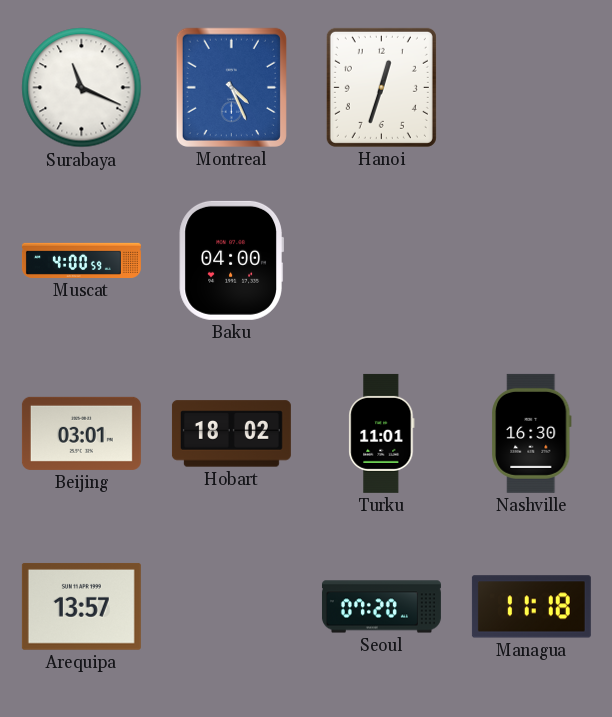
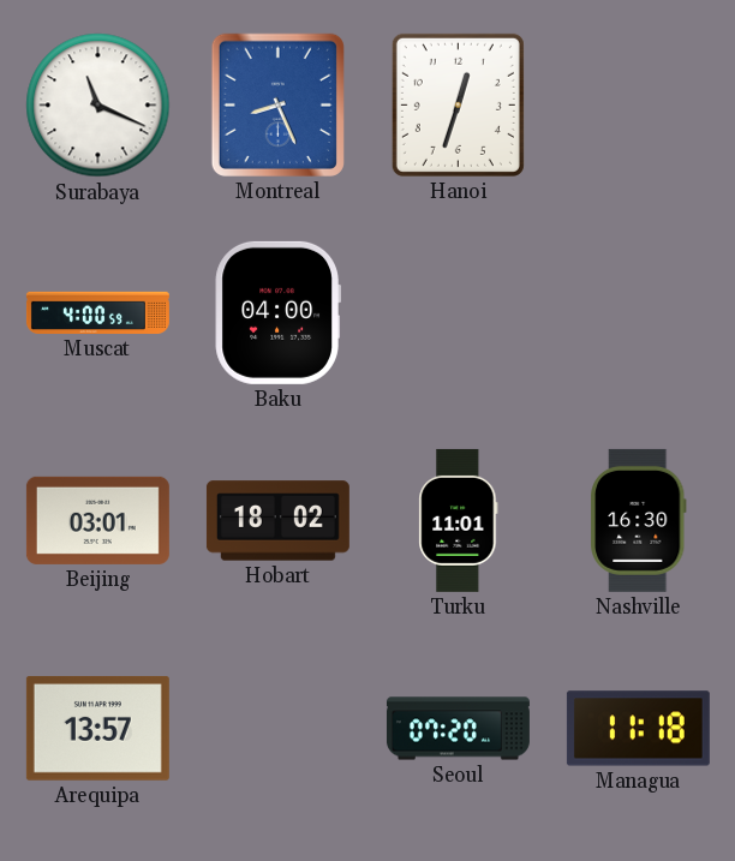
Montreal: 4:26 -> 8:26
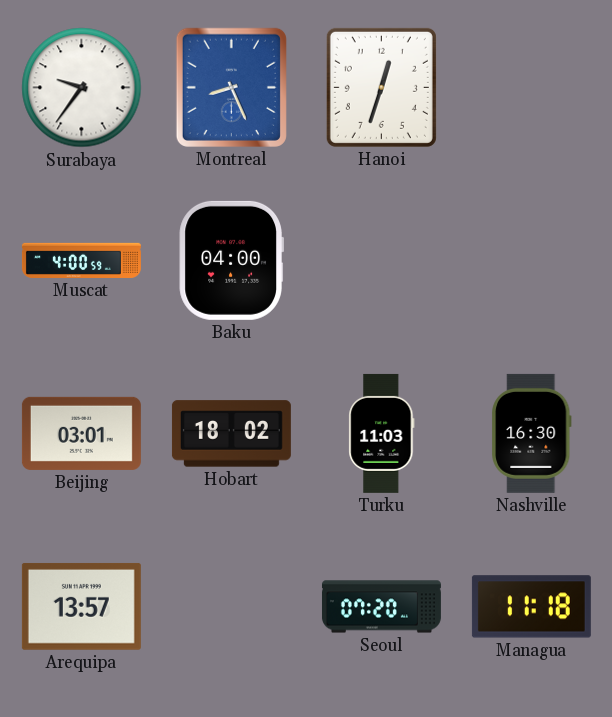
Surabaya: 11:19 -> 9:36
Turku: 11:01 -> 11:03
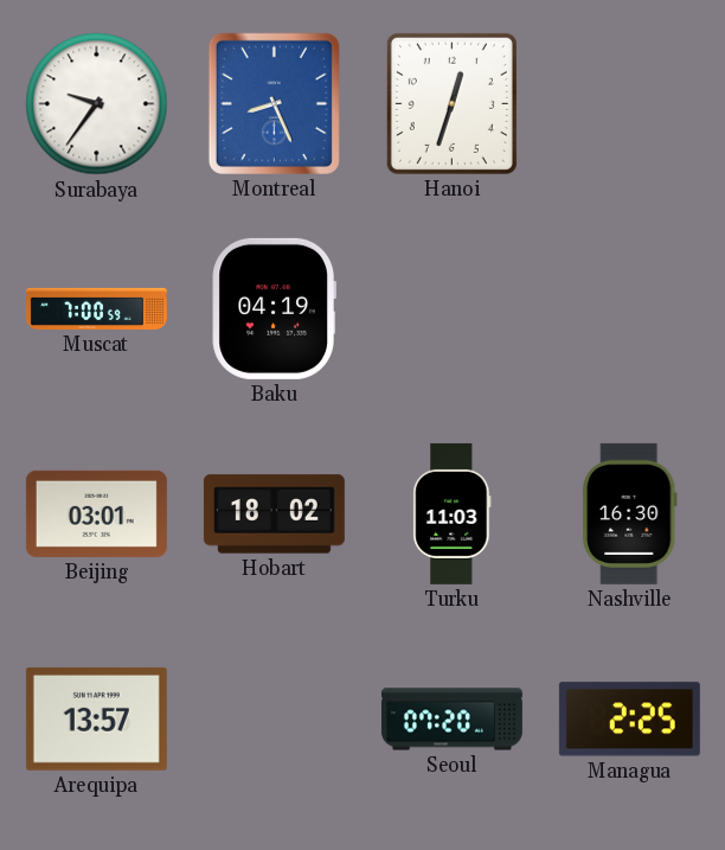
Muscat: 4:00 -> 7:00
Baku: 04:00 -> 04:19
Managua: 11:18 -> 2:25
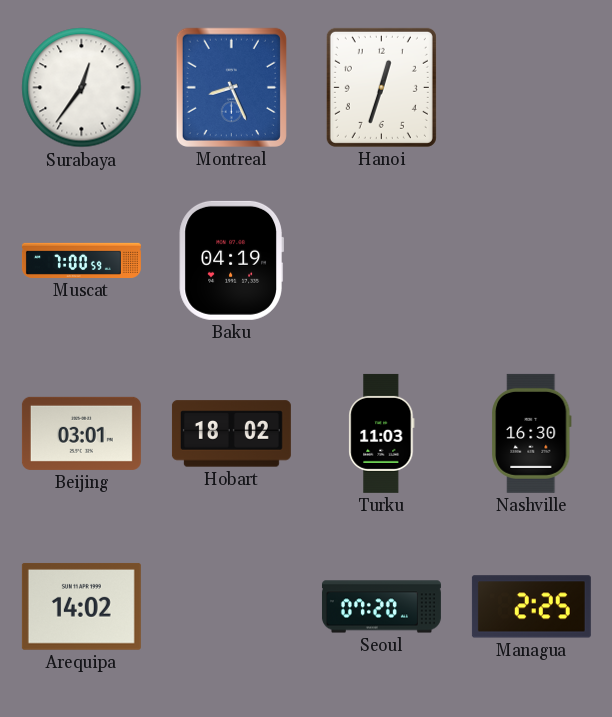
Surabaya: 9:36 -> 12:36
Arequipa: 13:57 -> 14:02
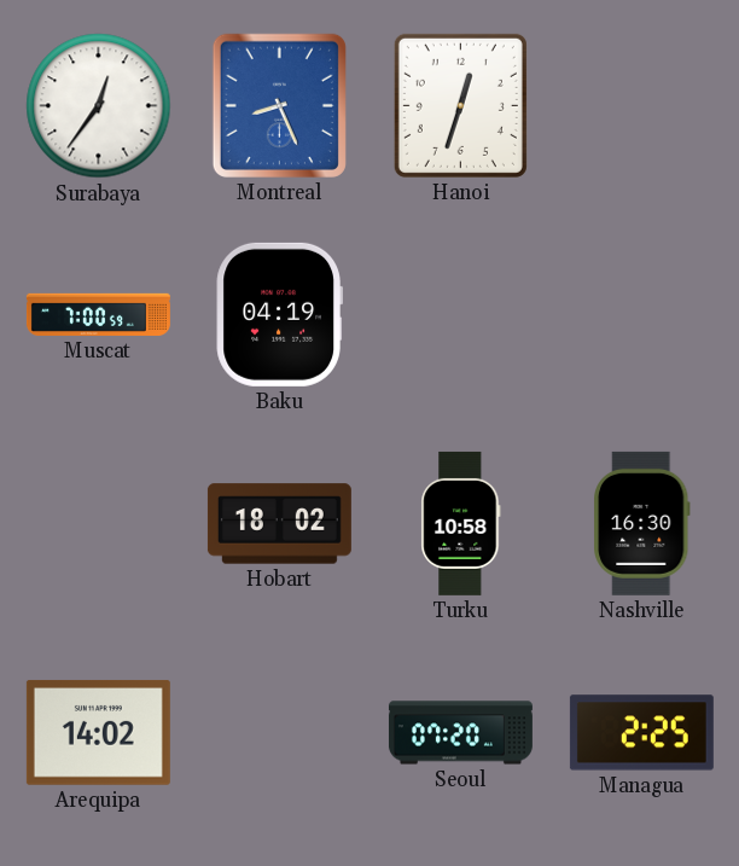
Beijing: 03:01 -> none
Turku: 11:03 -> 10:58
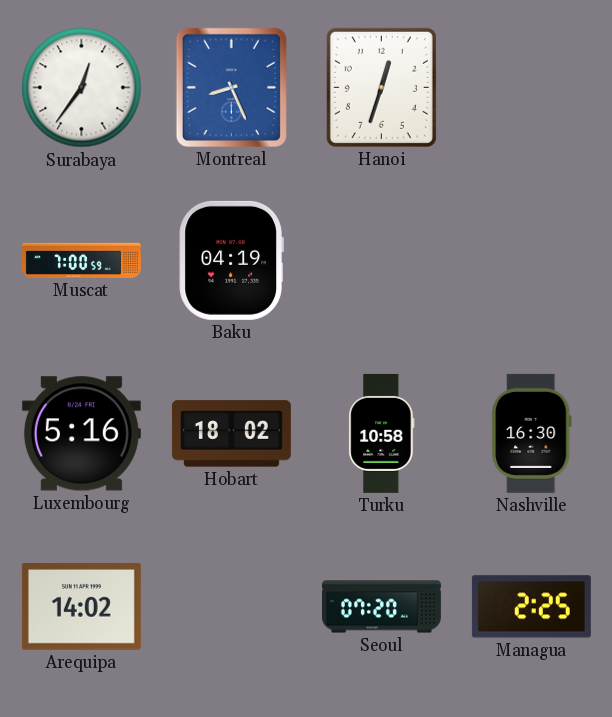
Luxembourg: none -> 5:16
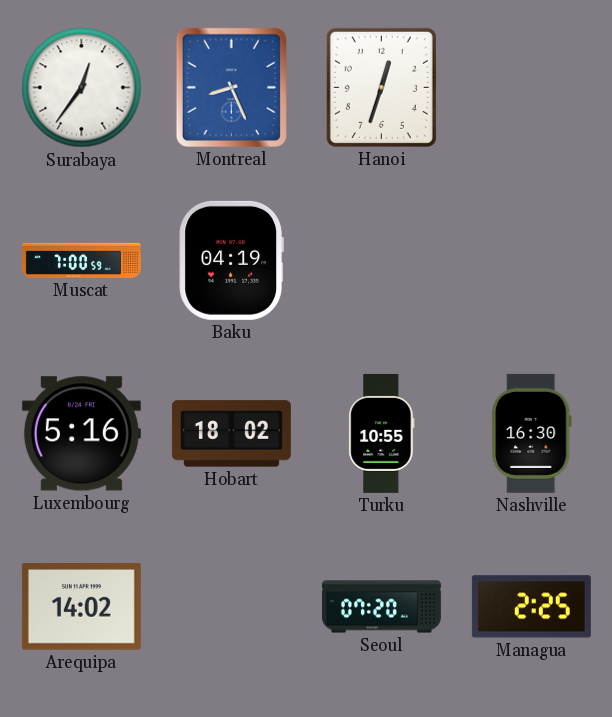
Turku: 10:58 -> 10:55
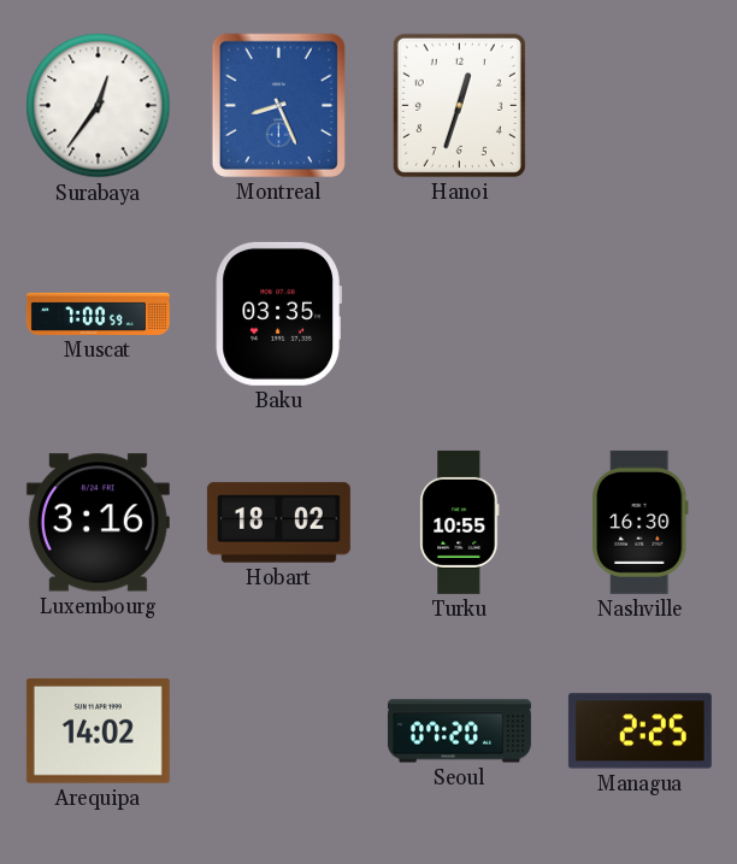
Baku: 04:19 -> 03:35
Luxembourg: 5:16 -> 3:16
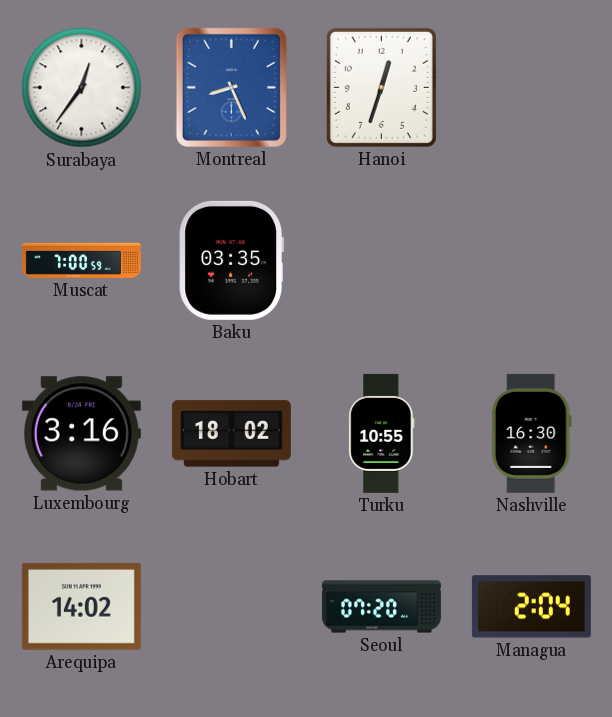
Managua: 2:25 -> 2:04
